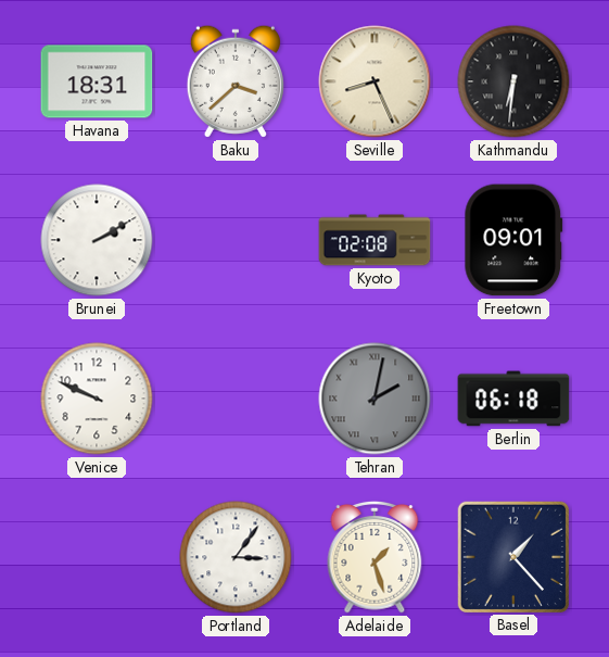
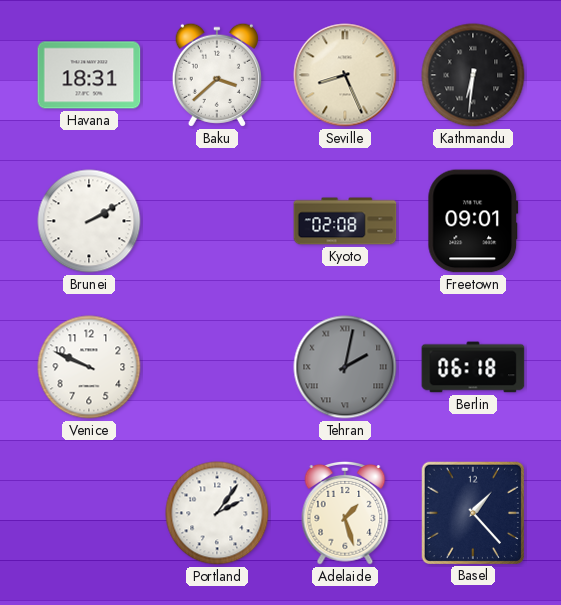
Portland: 3:06 -> 2:06
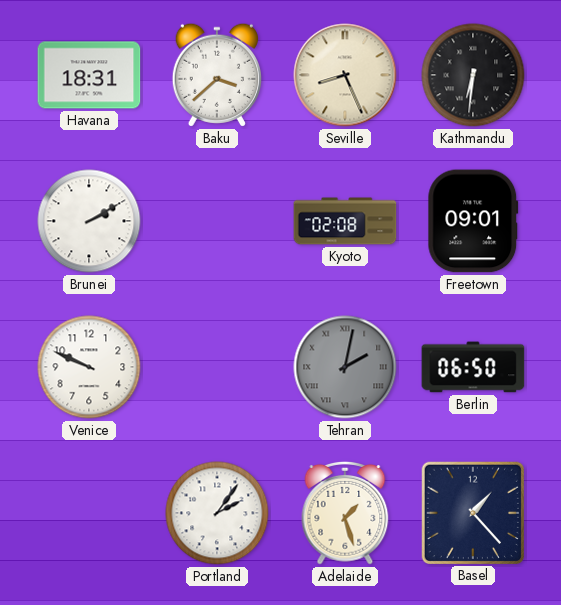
Berlin: 06:18 -> 06:50
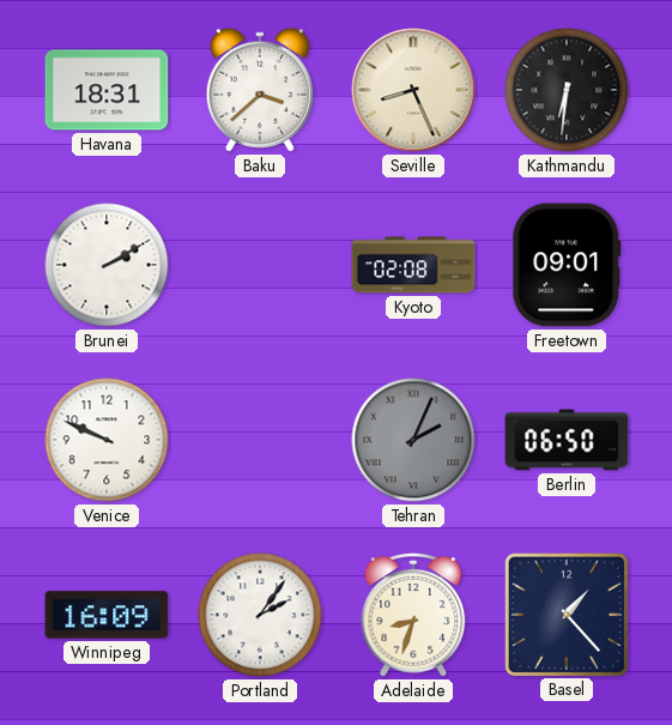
Tehran: 2:02 -> 2:04
Winnipeg: none -> 16:09
Adelaide: 1:27 -> 8:33
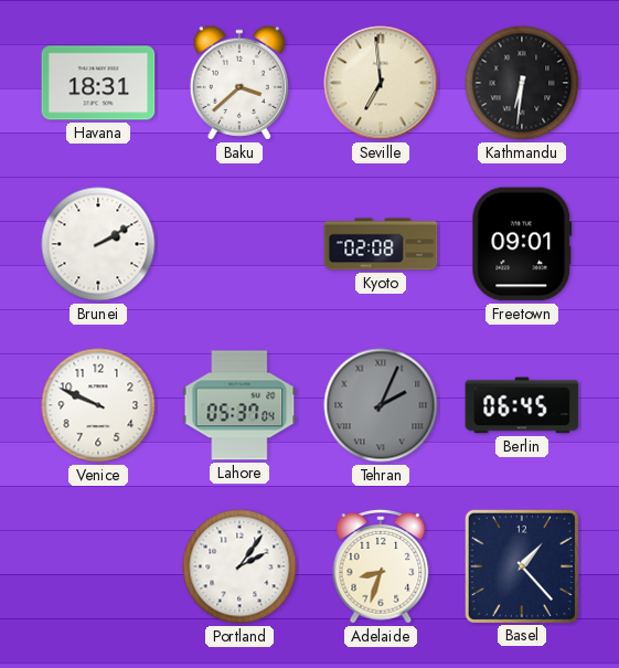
Seville: 8:26 -> 6:59
Lahore: none -> 05:37
Berlin: 06:50 -> 06:45
Winnipeg: 16:09 -> none
